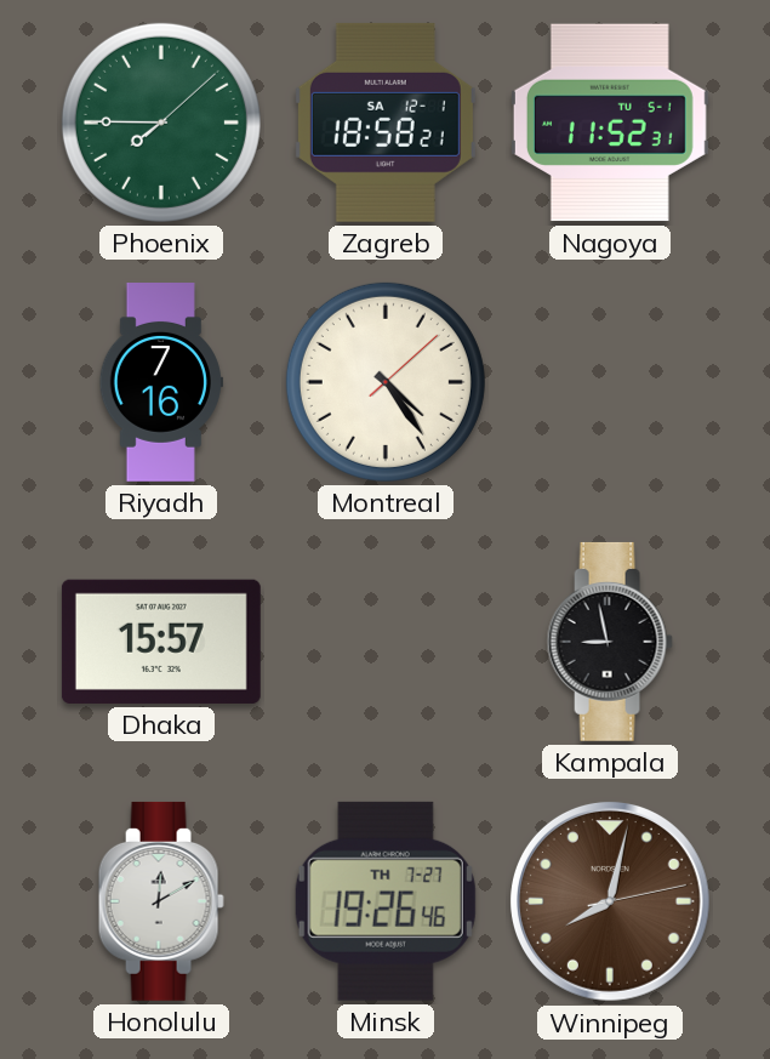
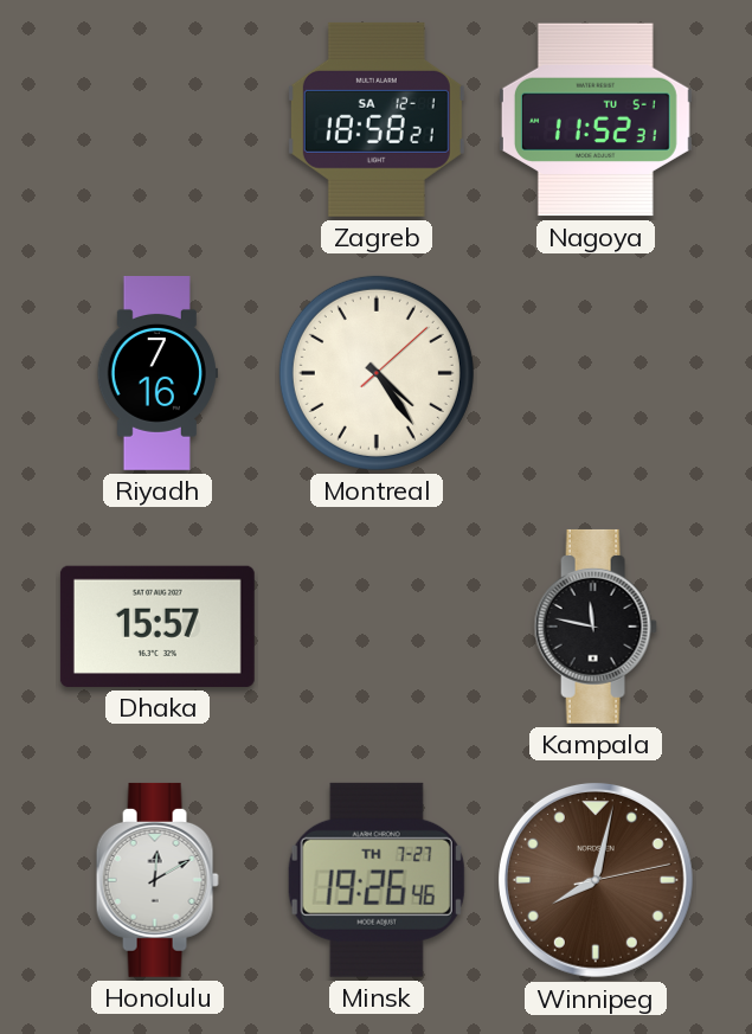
Phoenix: 7:45 -> none
Kampala: 8:58 -> 11:47
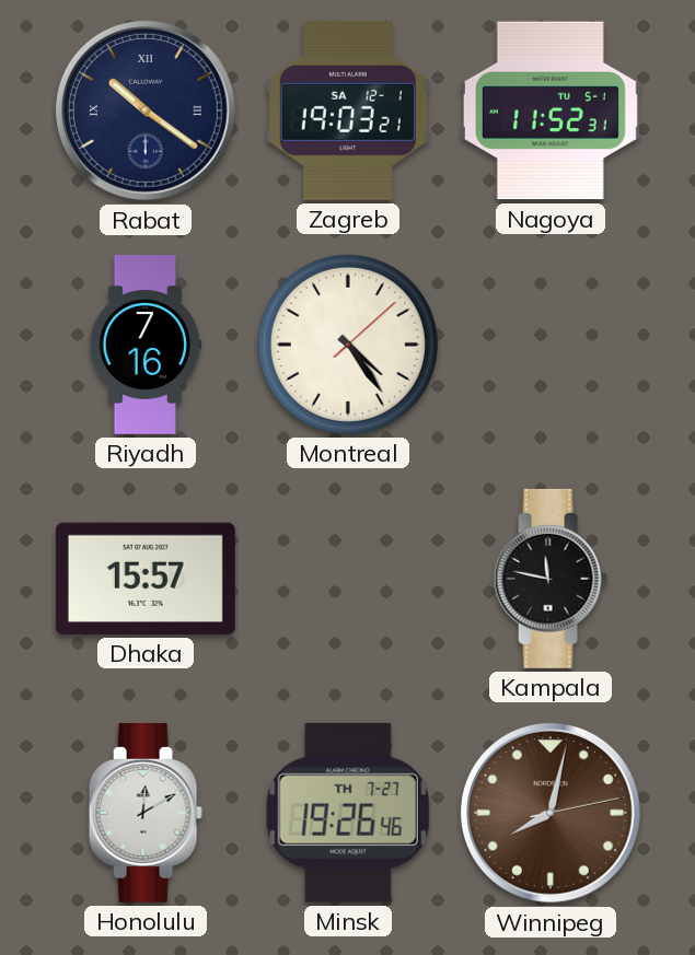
Rabat: none -> 10:21
Zagreb: 18:58 -> 19:03
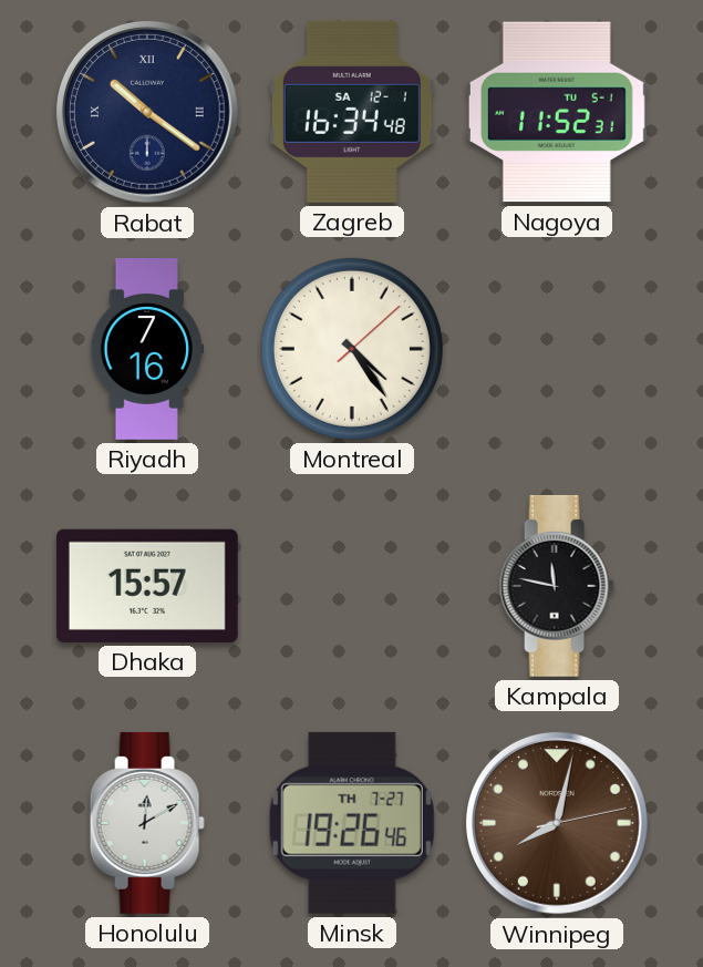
Zagreb: 19:03 -> 16:34
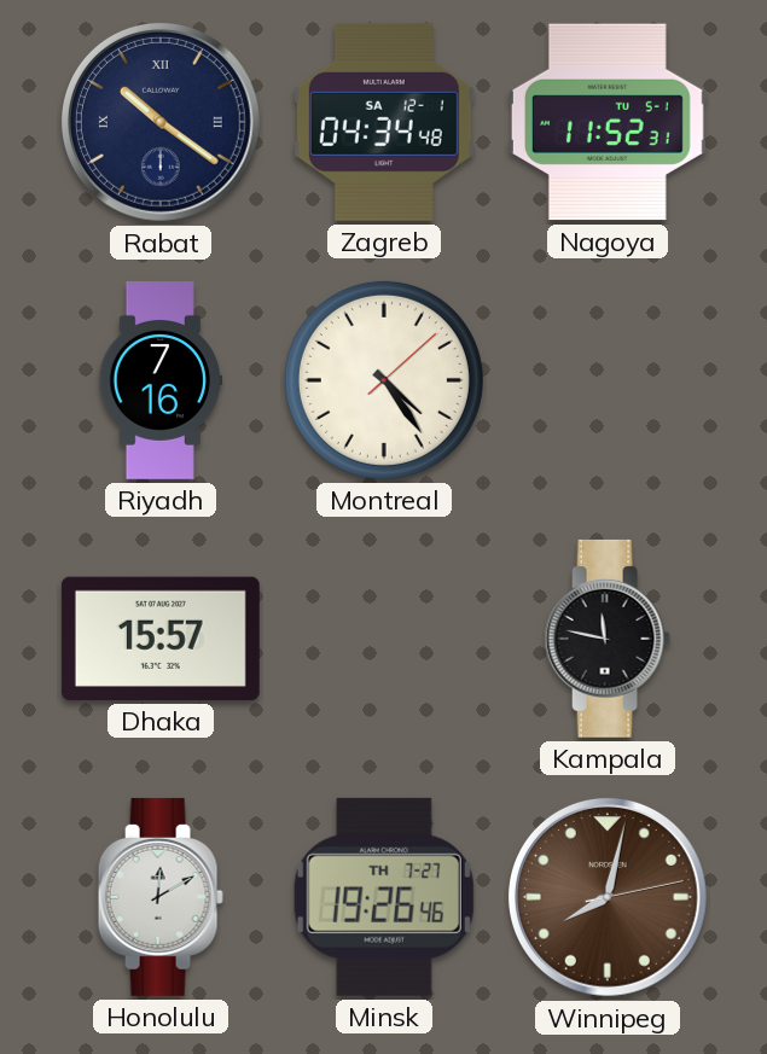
Zagreb: 16:34 -> 04:34
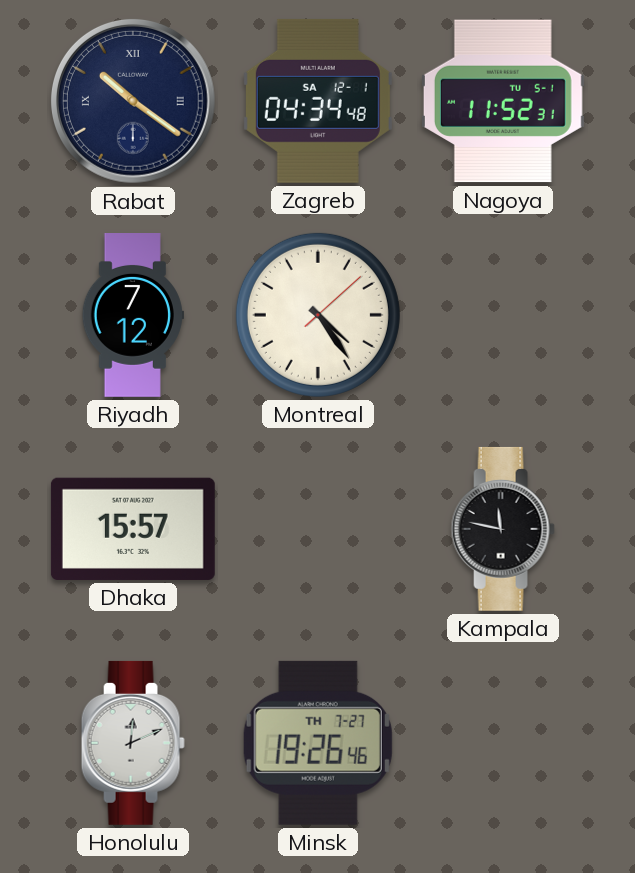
Riyadh: 7:16 -> 7:12
Honolulu: 12:10 -> 12:11
Winnipeg: 8:02 -> none
